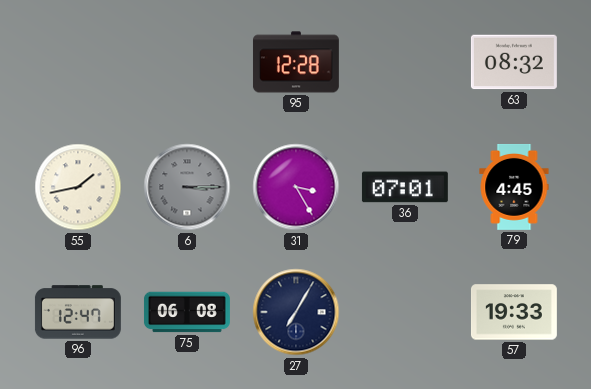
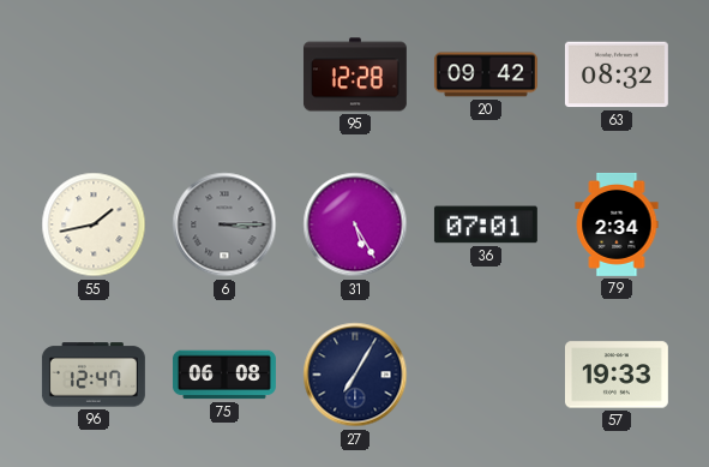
20: none -> 09:42
31: 3:25 -> 5:25
79: 4:45 -> 2:34
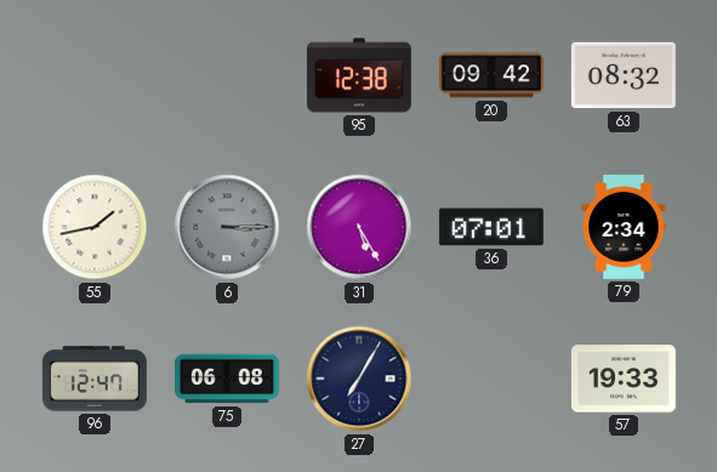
95: 12:28 -> 12:38
